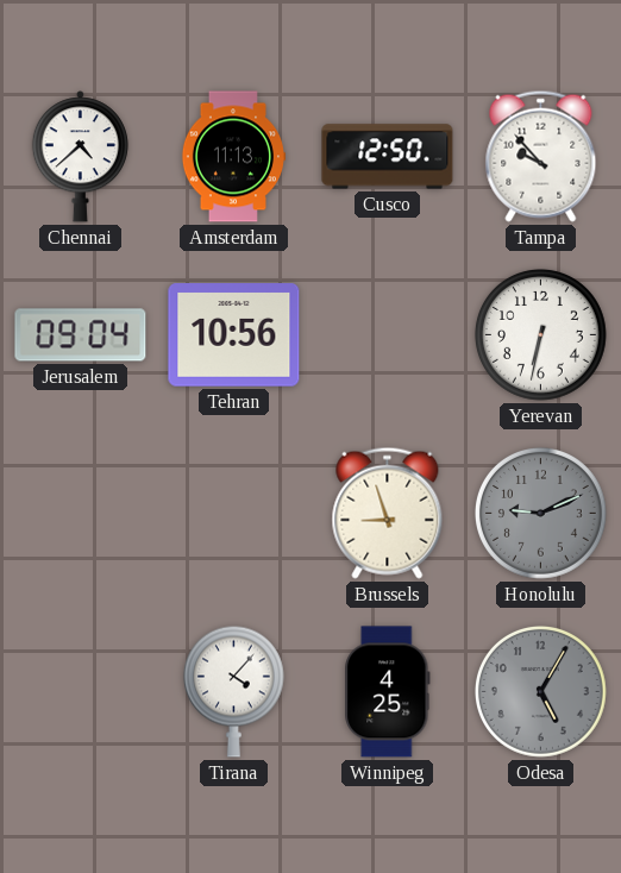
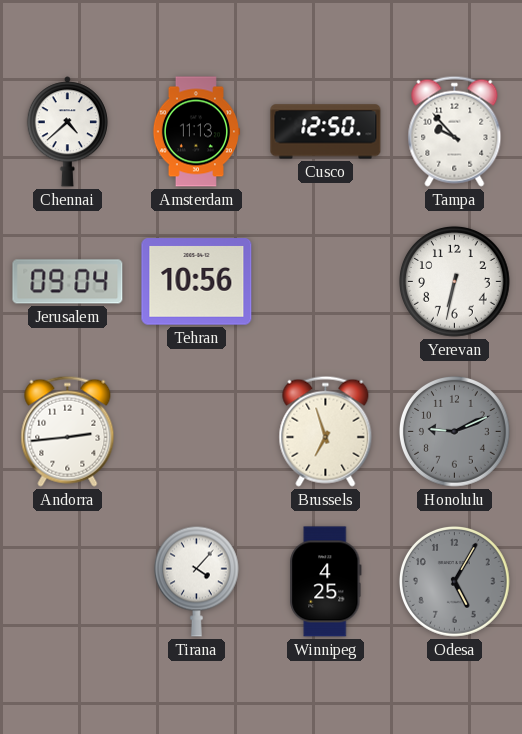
Andorra: none -> 2:44
Brussels: 8:57 -> 6:57
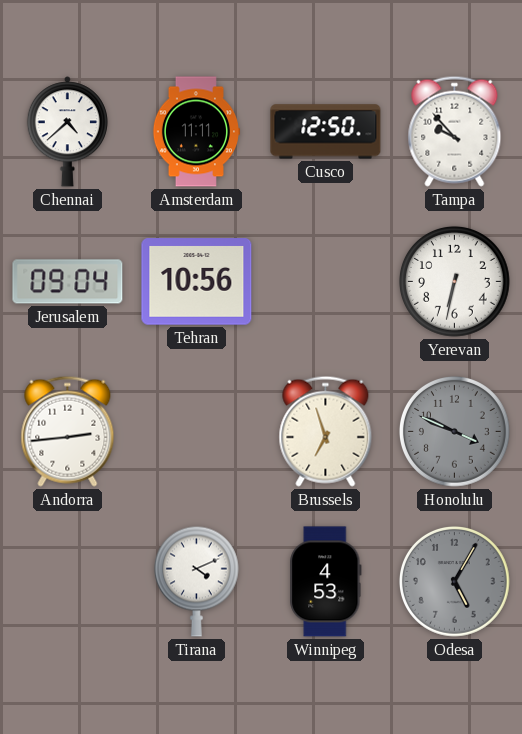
Amsterdam: 11:13 -> 11:11
Honolulu: 9:11 -> 3:49
Tirana: 4:07 -> 4:11
Winnipeg: 4:25 -> 4:53
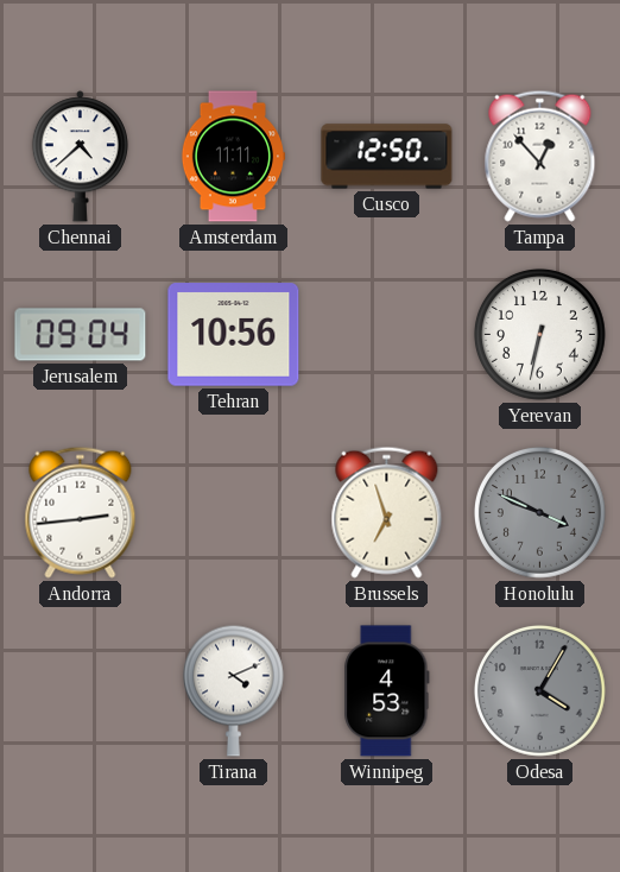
Tampa: 9:53 -> 12:53
Odesa: 5:05 -> 4:05
